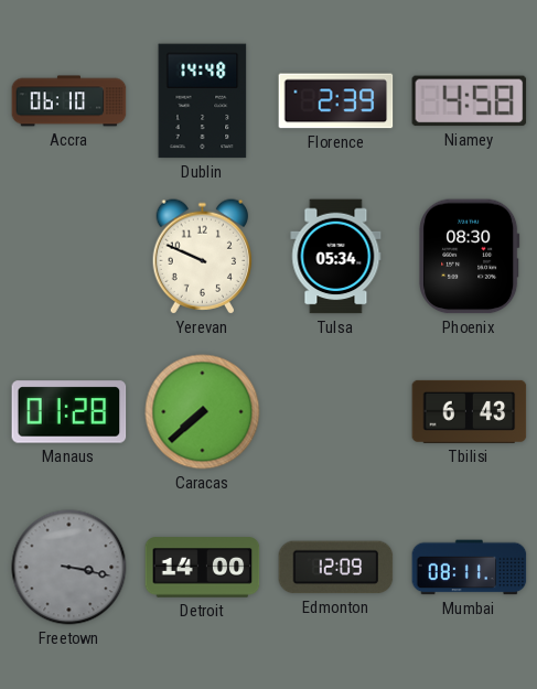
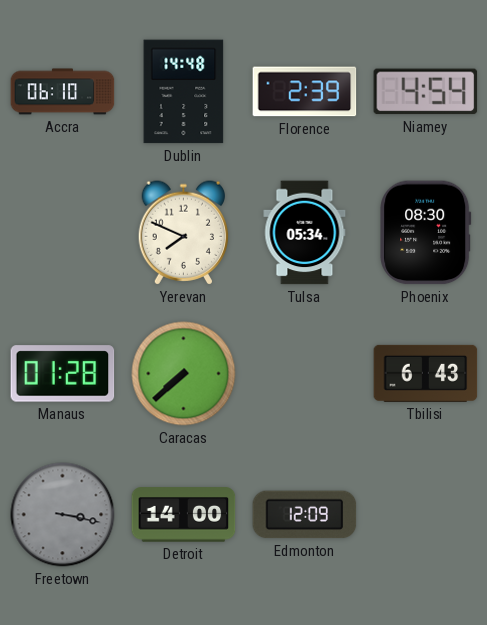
Niamey: 4:58 -> 4:54
Yerevan: 9:49 -> 7:49
Mumbai: 08:11 -> none
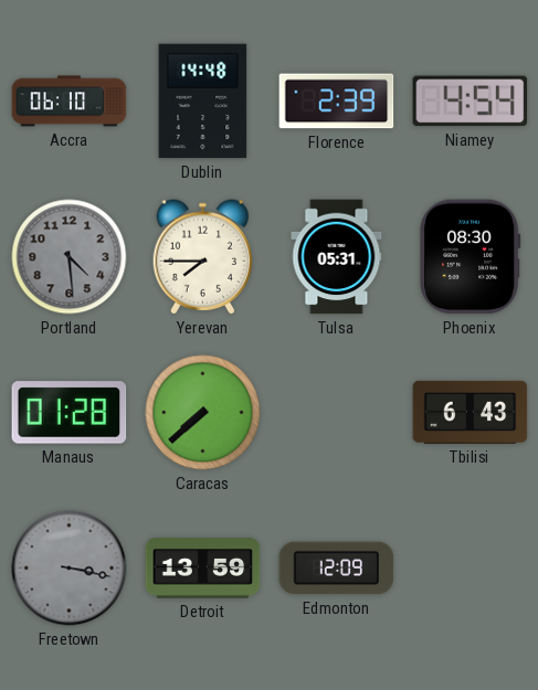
Portland: none -> 4:29
Yerevan: 7:49 -> 7:45
Tulsa: 05:34 -> 05:31
Detroit: 14:00 -> 13:59
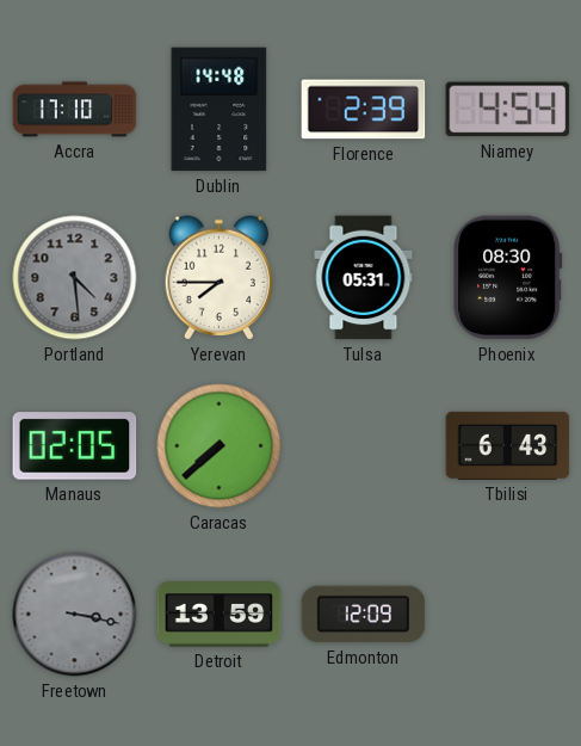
Accra: 06:10 -> 17:10
Manaus: 01:28 -> 02:05
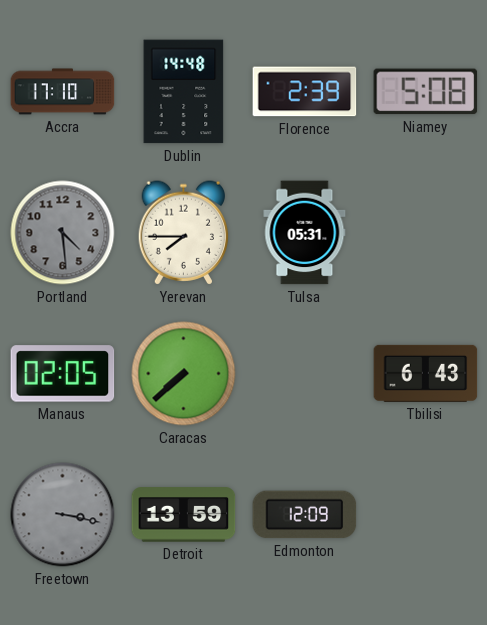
Niamey: 4:54 -> 5:08
Phoenix: 08:30 -> none
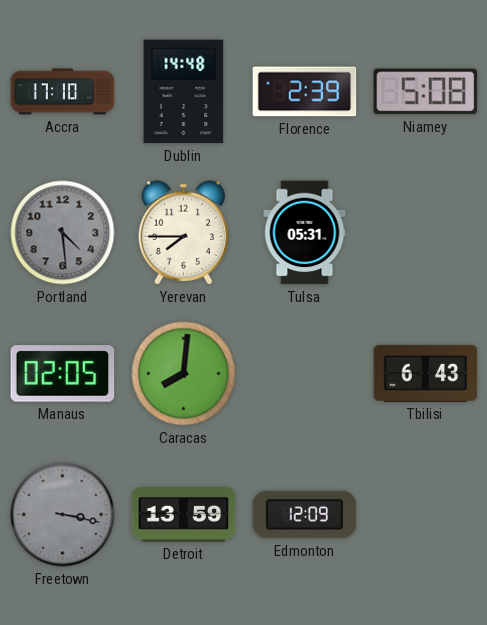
Caracas: 7:38 -> 8:01
